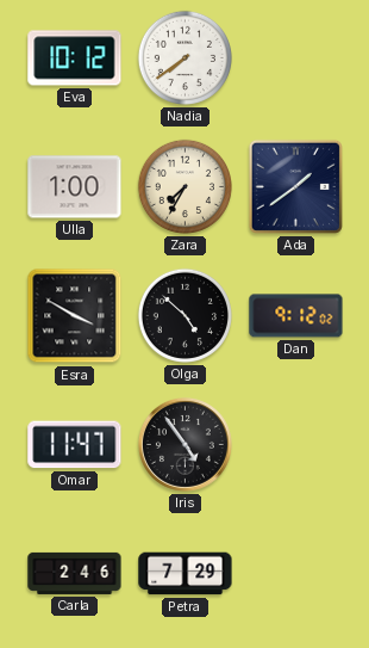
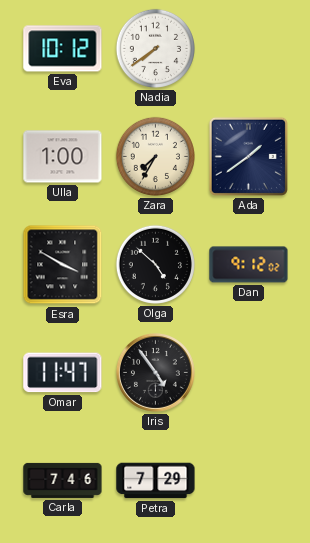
Carla: 2:46 -> 7:46
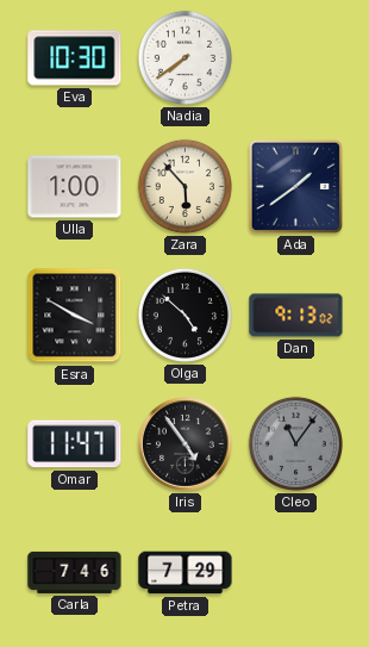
Eva: 10:12 -> 10:30
Zara: 7:35 -> 5:53
Dan: 9:12 -> 9:13
Cleo: none -> 11:06
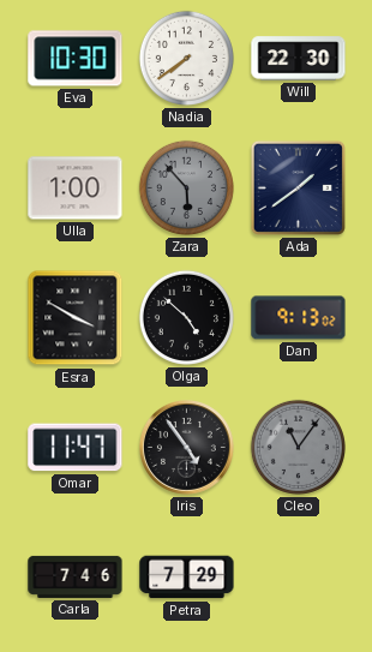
Will: none -> 22:30
Zara dial: cream -> grey
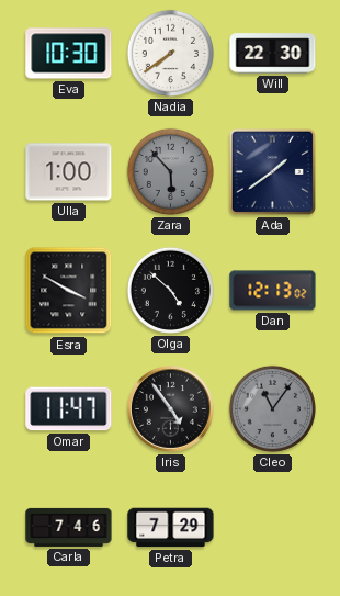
Dan: 9:13 -> 12:13
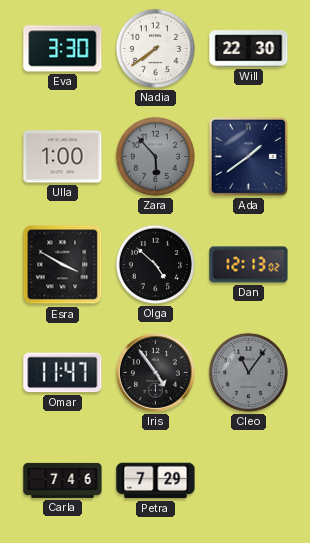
Eva: 10:30 -> 3:30
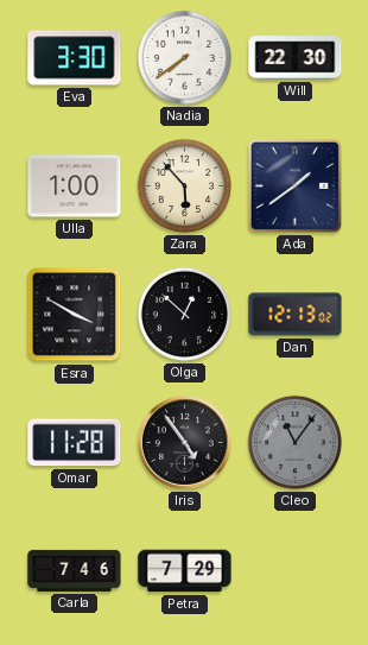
Zara dial: grey -> cream
Olga: 4:52 -> 12:52
Omar: 11:47 -> 11:28
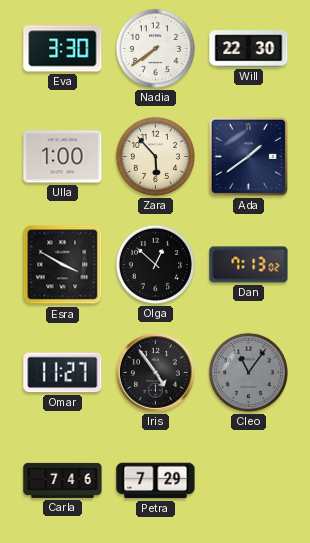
Dan: 12:13 -> 7:13
Omar: 11:28 -> 11:27
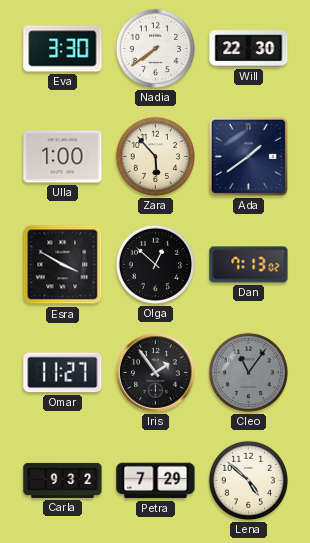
Iris: 4:54 -> 1:54
Carla: 7:46 -> 9:32
Lena: none -> 4:52
